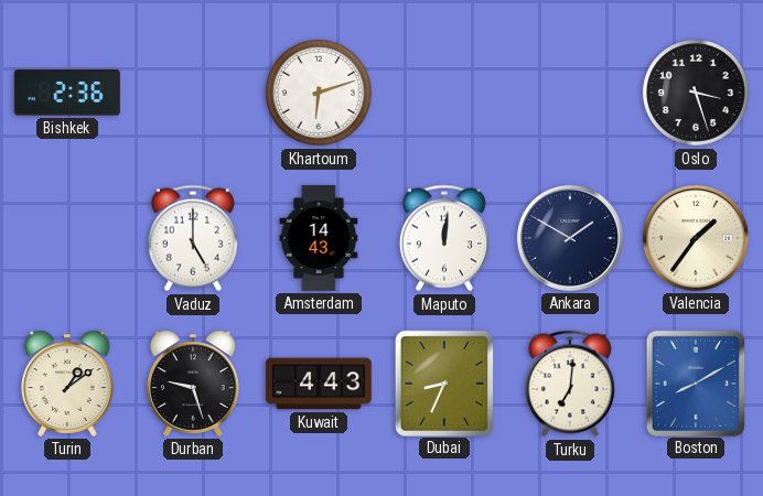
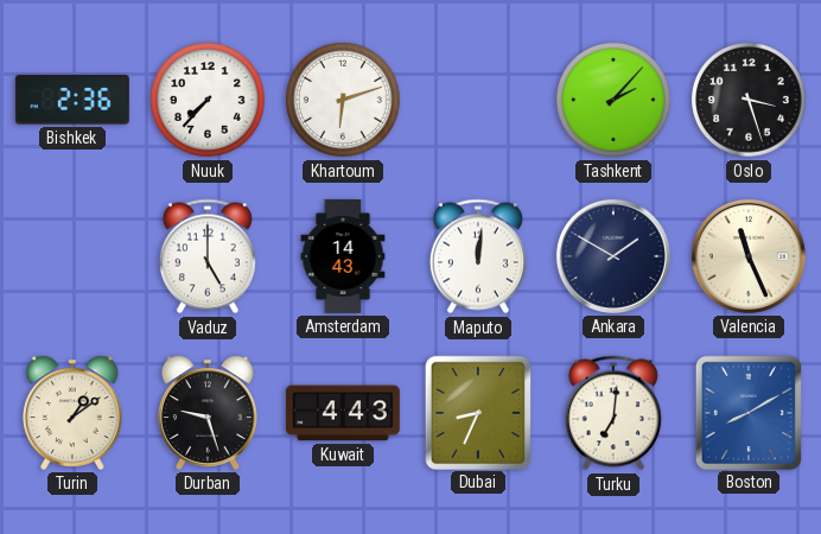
Nuuk: none -> 7:37
Tashkent: none -> 2:07
Valencia: 1:36 -> 11:26
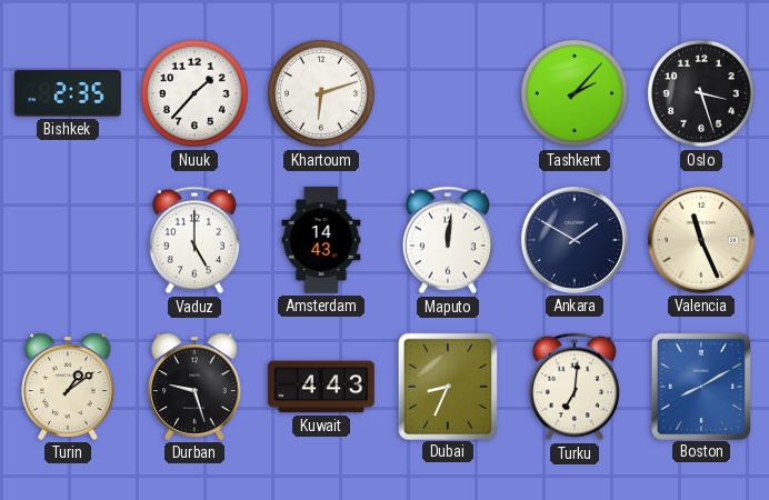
Bishkek: 2:36 -> 2:35
Nuuk: 7:37 -> 1:37
